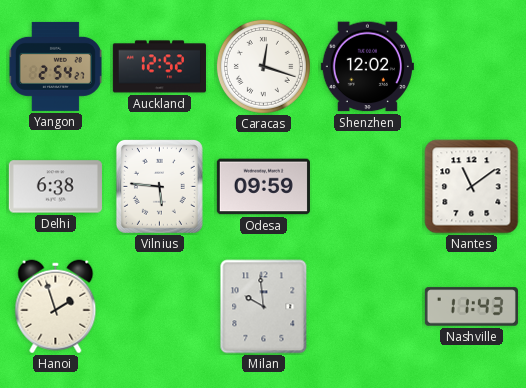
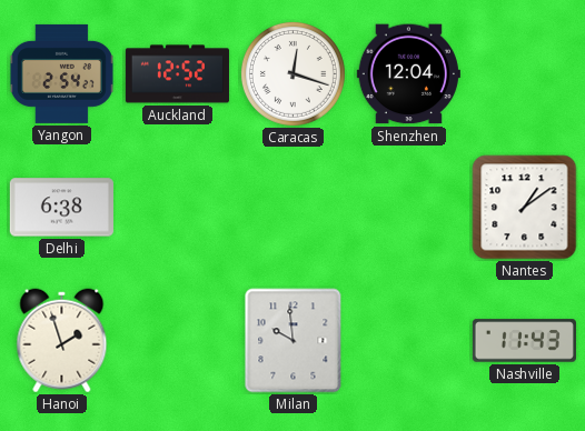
Shenzhen: 12:02 -> 12:04
Vilnius: 5:46 -> none
Odesa: 09:59 -> none
Nantes: 11:09 -> 1:09
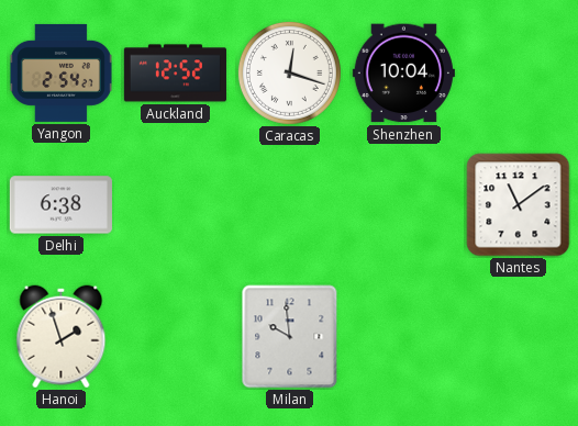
Shenzhen: 12:04 -> 10:04
Nantes: 1:09 -> 11:09
Nashville: 11:43 -> none
